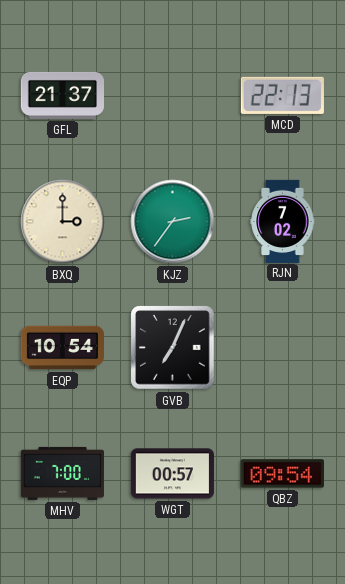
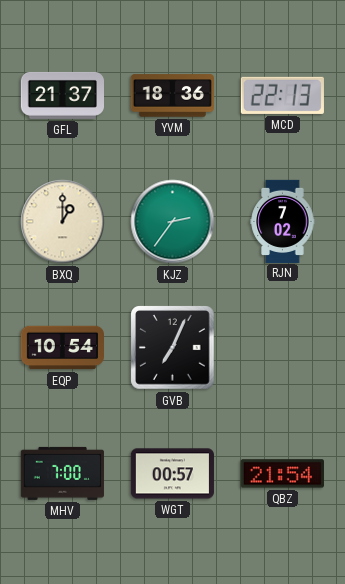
YVM: none -> 18:36
BXQ: 3:00 -> 1:00
QBZ: 09:54 -> 21:54
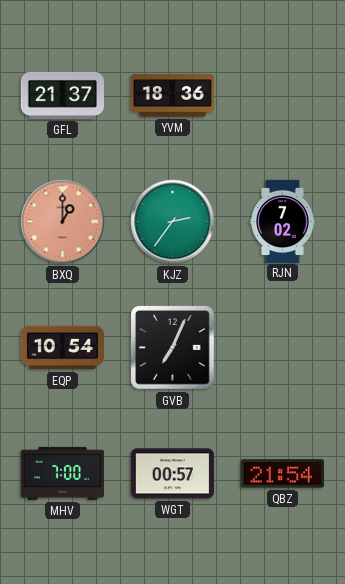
MCD: 22:13 -> none
BXQ dial: cream -> salmon
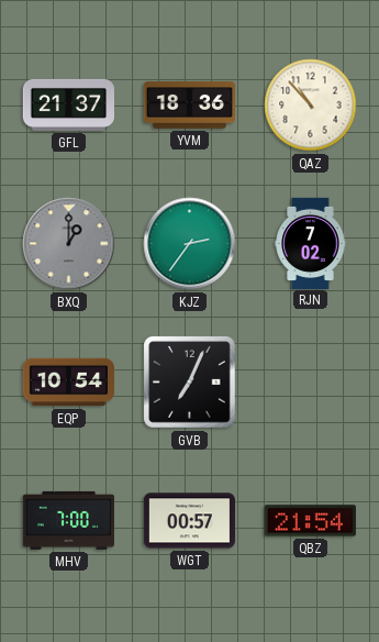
QAZ: none -> 10:53
BXQ dial: salmon -> grey
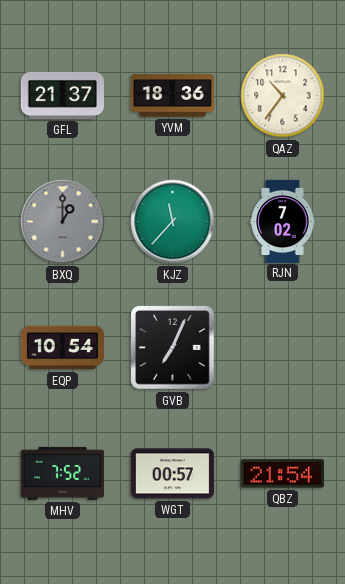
QAZ: 10:53 -> 10:36
KJZ: 2:36 -> 11:37
MHV: 7:00 -> 7:52
